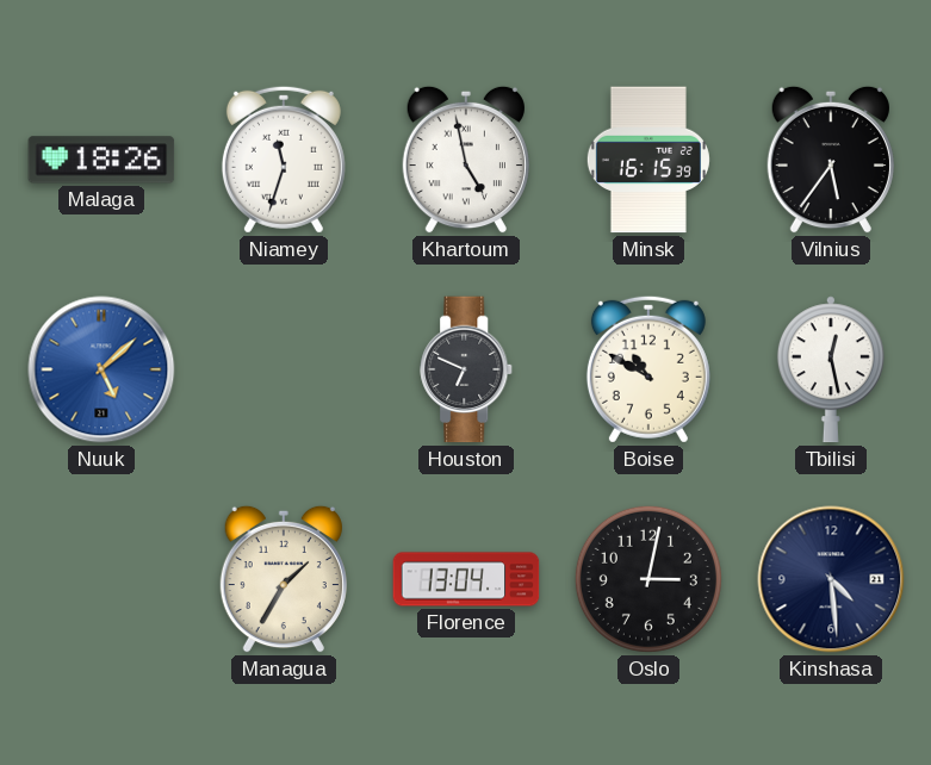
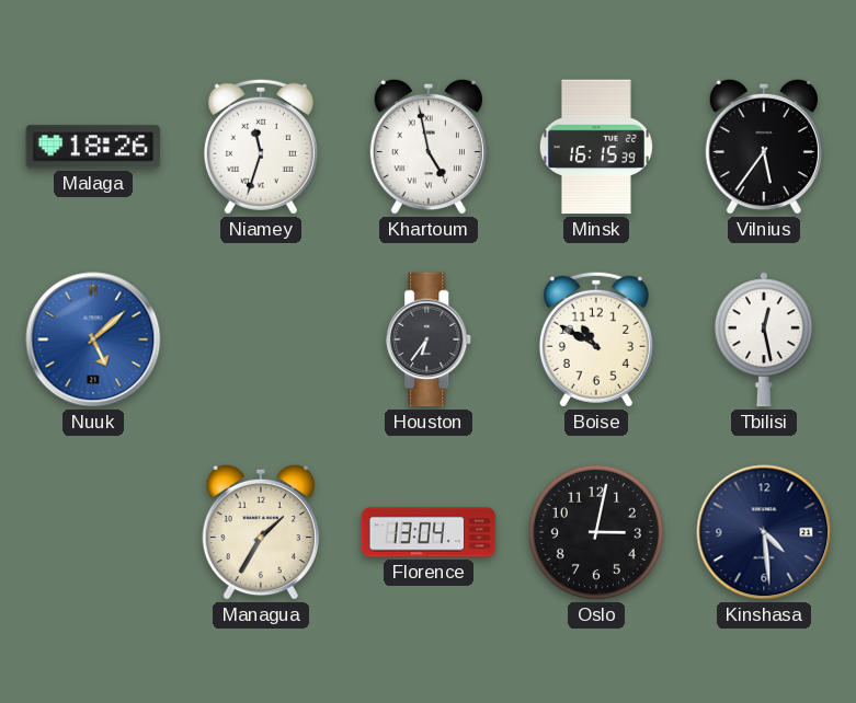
Houston: 6:49 -> 6:36
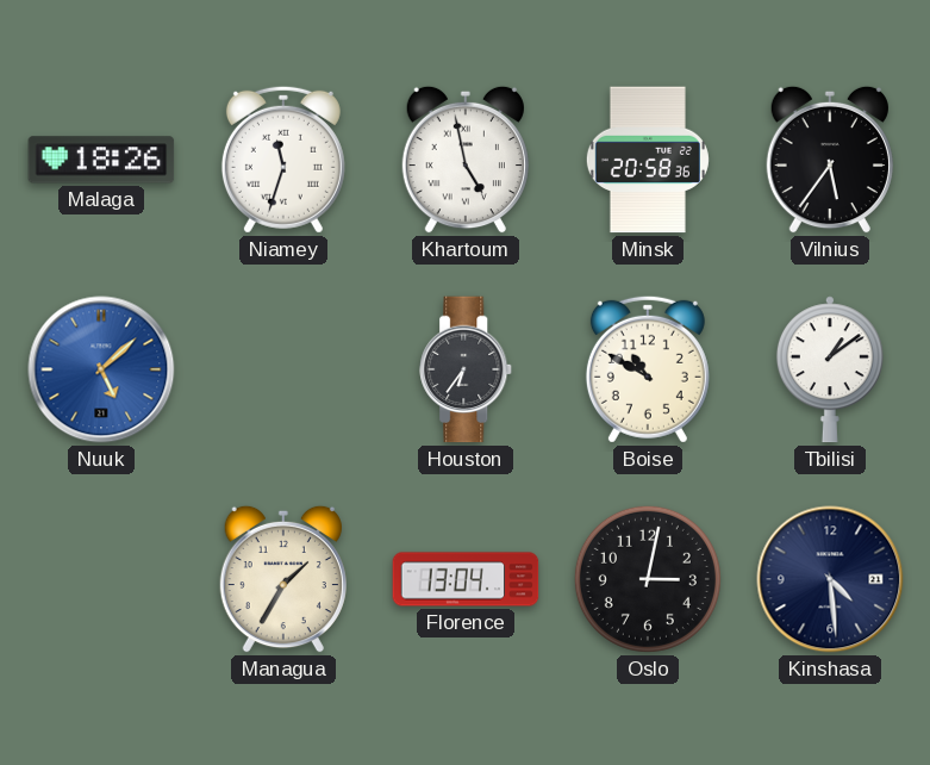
Minsk: 16:15 -> 20:58
Tbilisi: 12:28 -> 1:09
